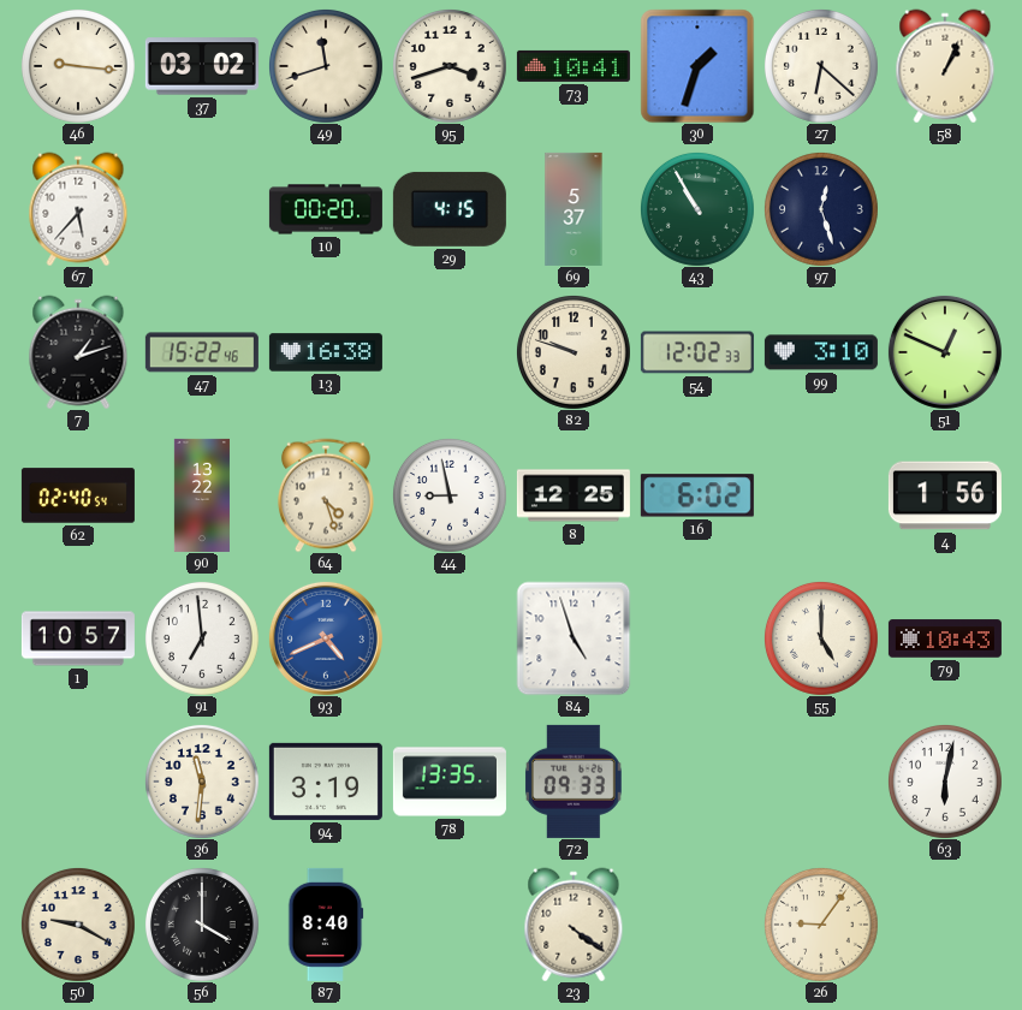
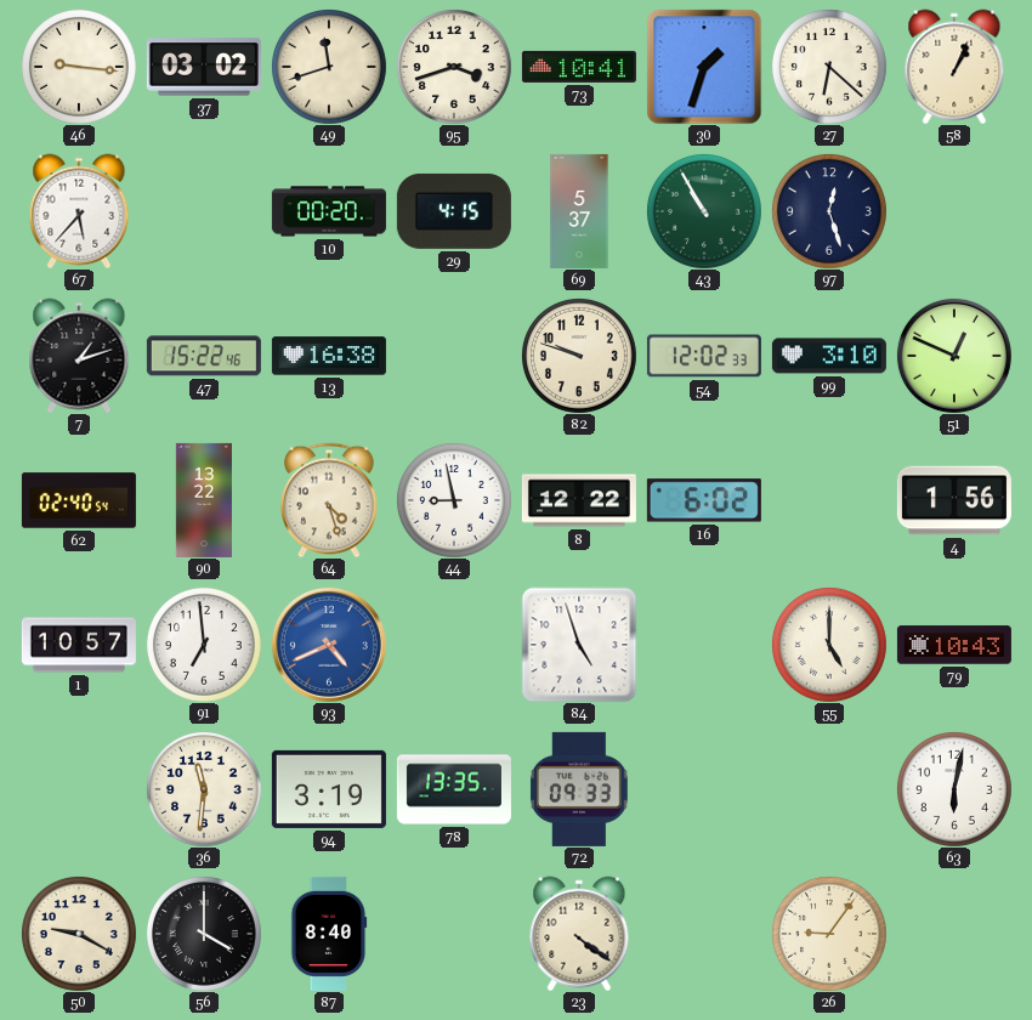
8: 12:25 -> 12:22
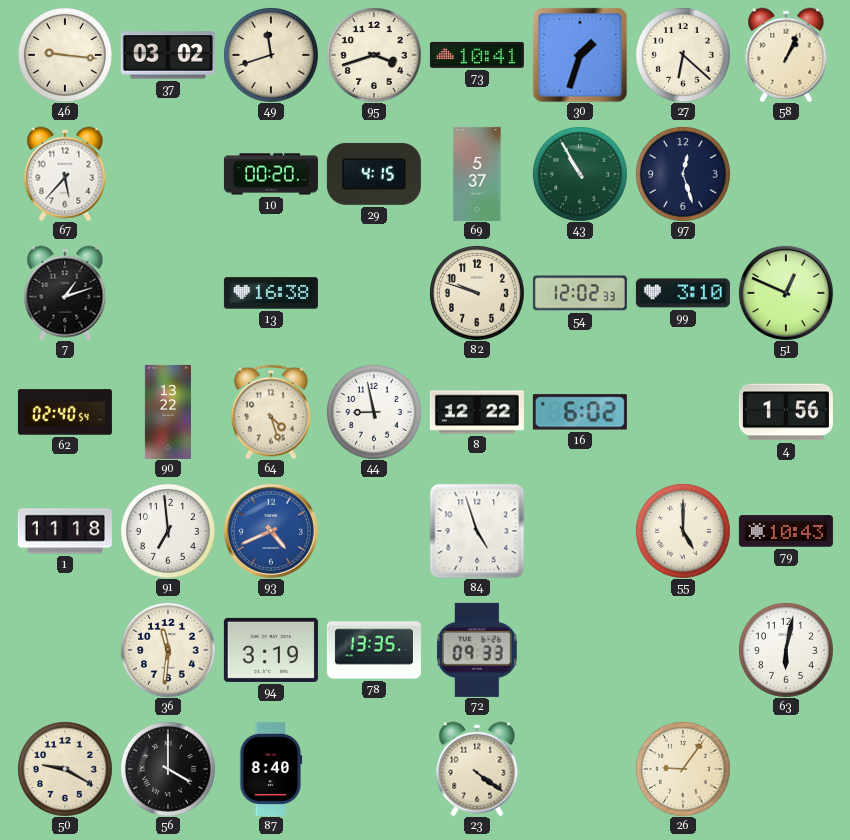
47: 15:22 -> none
1: 10:57 -> 11:18
